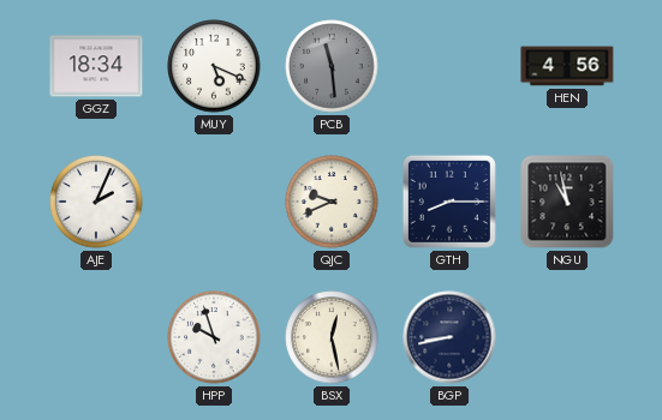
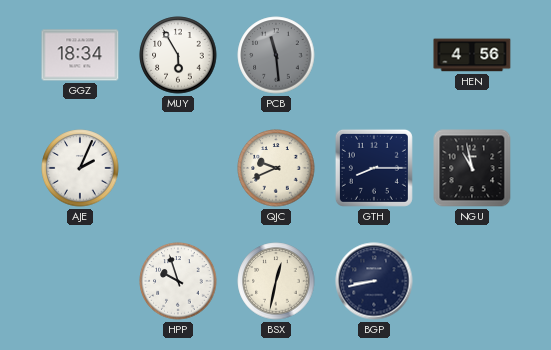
MUY: 5:19 -> 5:55
BSX: 12:28 -> 12:32
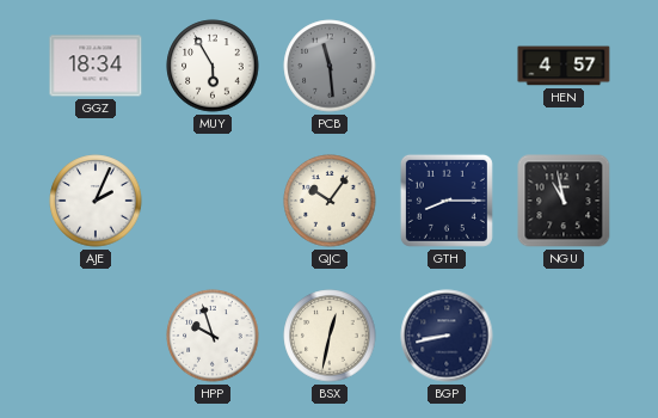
HEN: 4:56 -> 4:57
QJC: 9:41 -> 10:06
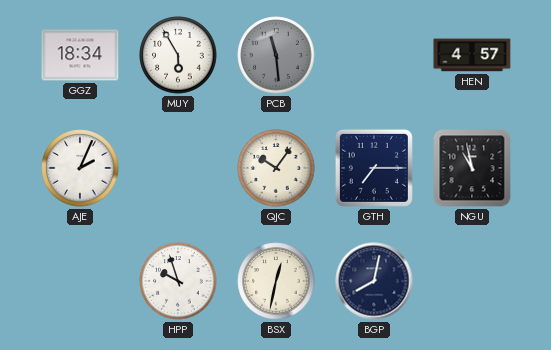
GTH: 8:15 -> 7:15
BGP: 8:43 -> 8:02
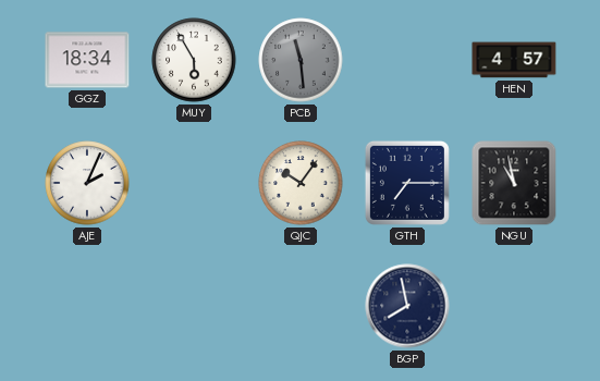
HPP: 9:57 -> none
BSX: 12:32 -> none
BGP: 8:02 -> 7:58
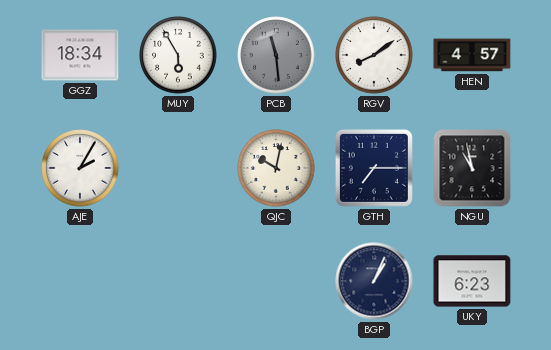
RGV: none -> 8:09
AJE: 2:04 -> 2:05
QJC: 10:06 -> 10:02
BGP: 7:58 -> 1:04
UKY: none -> 6:23
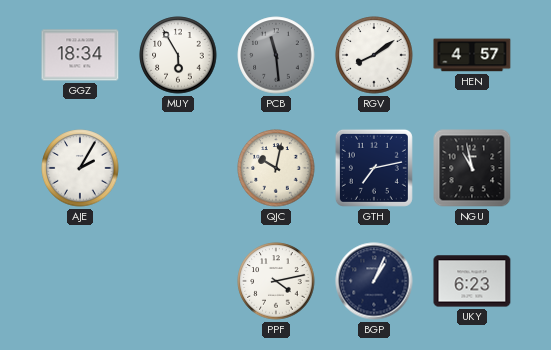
GTH: 7:15 -> 7:13
PPF: none -> 4:13
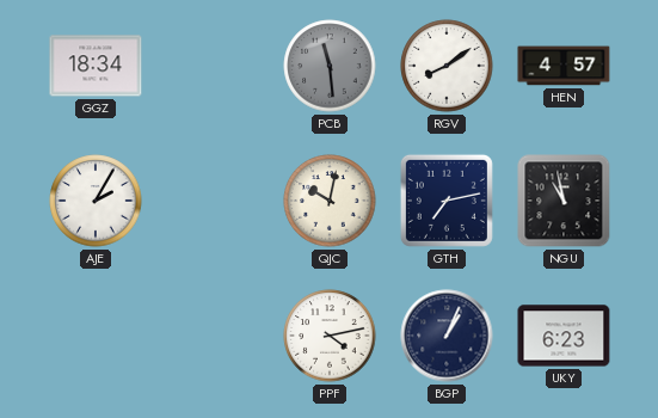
MUY: 5:55 -> none
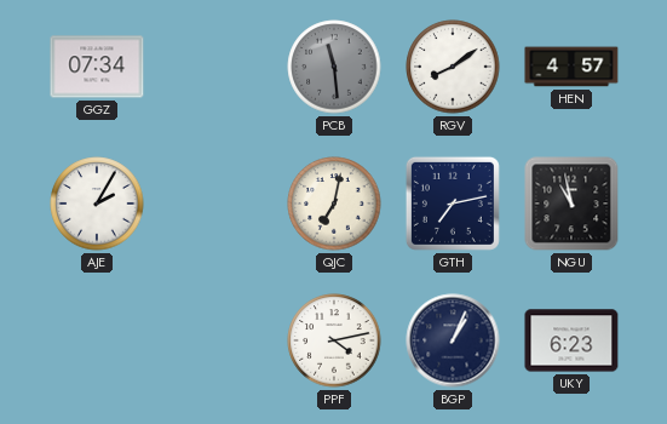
GGZ: 18:34 -> 07:34
QJC: 10:02 -> 7:02
